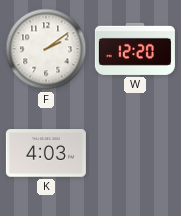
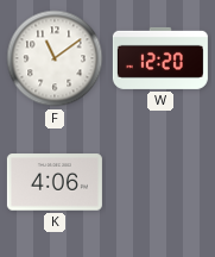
F: 2:09 -> 11:09
K: 4:03 -> 4:06
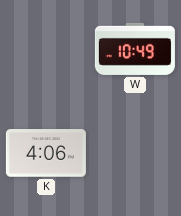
F: 11:09 -> none
W: 12:20 -> 10:49
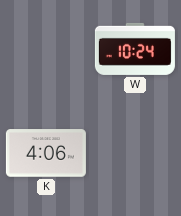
W: 10:49 -> 10:24
